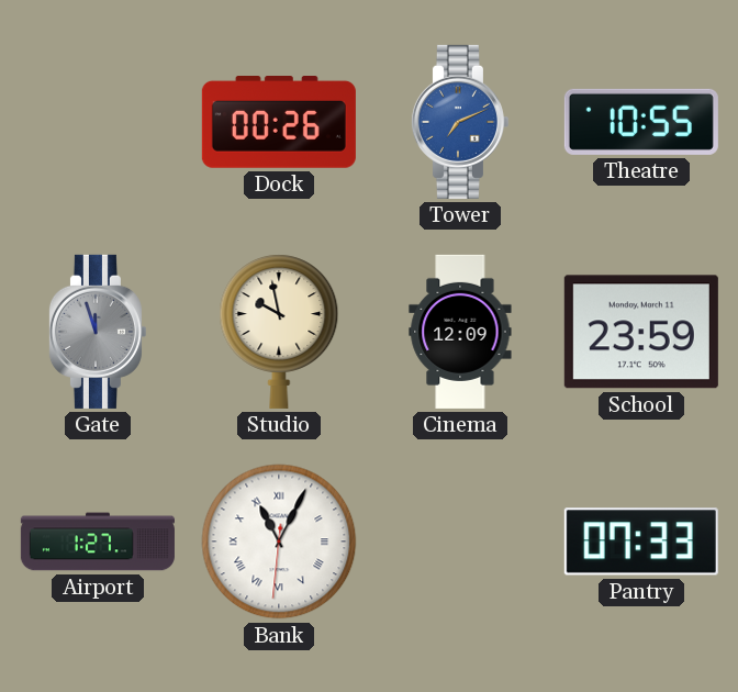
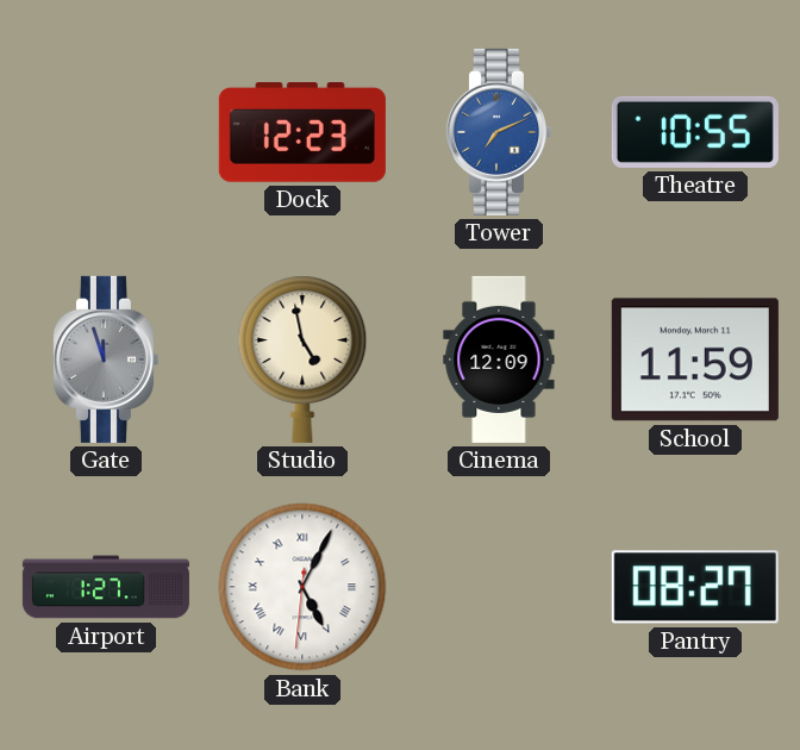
Dock: 00:26 -> 12:23
Studio: 9:58 -> 4:58
School: 23:59 -> 11:59
Bank: 11:04 -> 5:04
Pantry: 07:33 -> 08:27
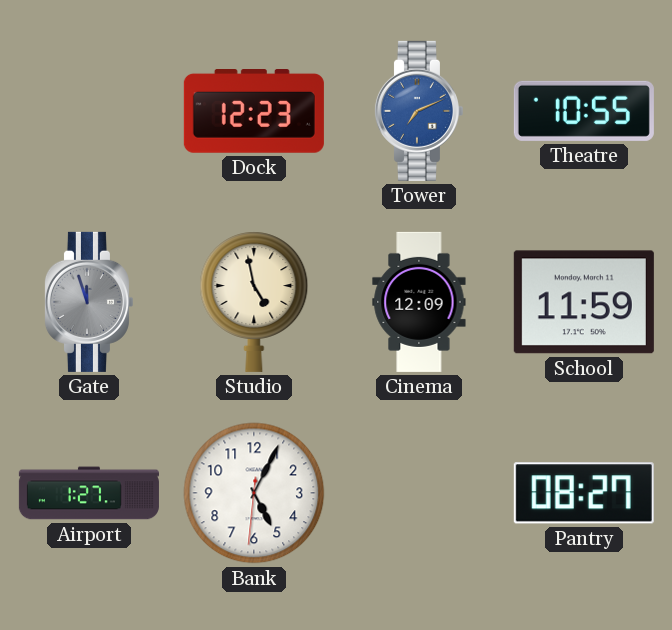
Bank numerals: Roman -> Arabic
